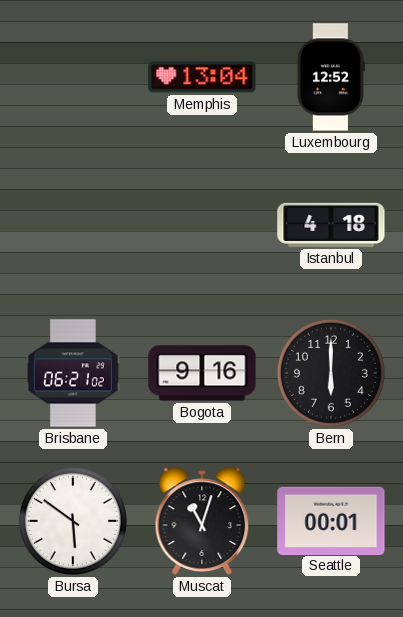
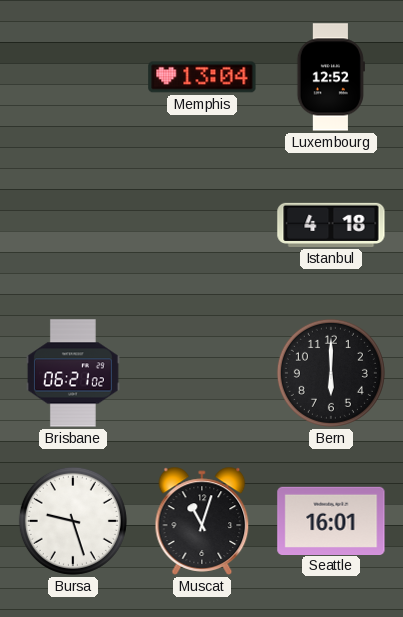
Bogota: 9:16 -> none
Bursa: 5:51 -> 9:27
Seattle: 00:01 -> 16:01
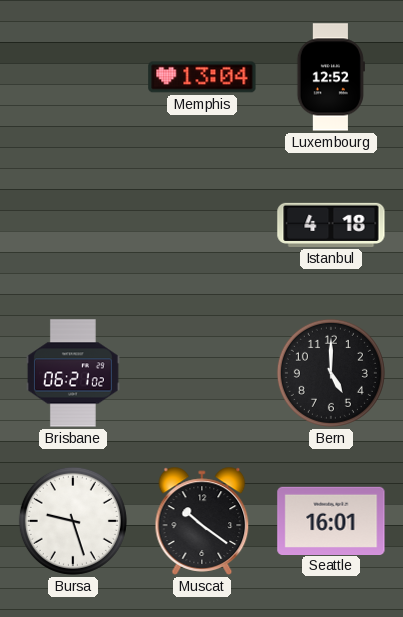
Bern: 6:00 -> 5:00
Muscat: 11:03 -> 10:21
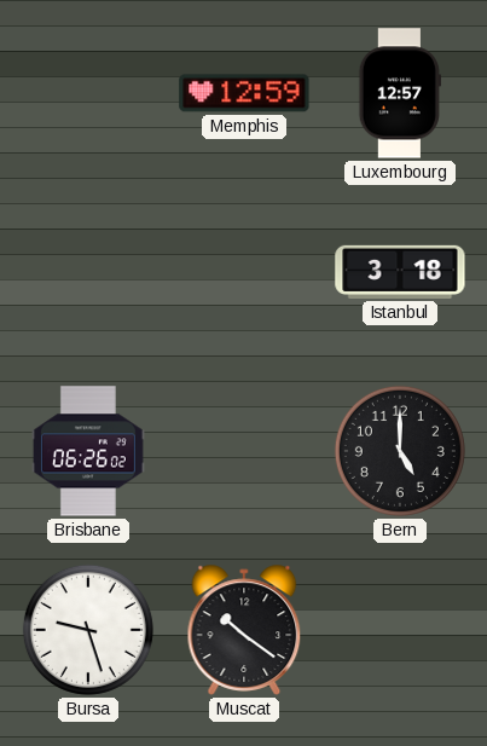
Memphis: 13:04 -> 12:59
Luxembourg: 12:52 -> 12:57
Istanbul: 4:18 -> 3:18
Brisbane: 06:21 -> 06:26
Seattle: 16:01 -> none
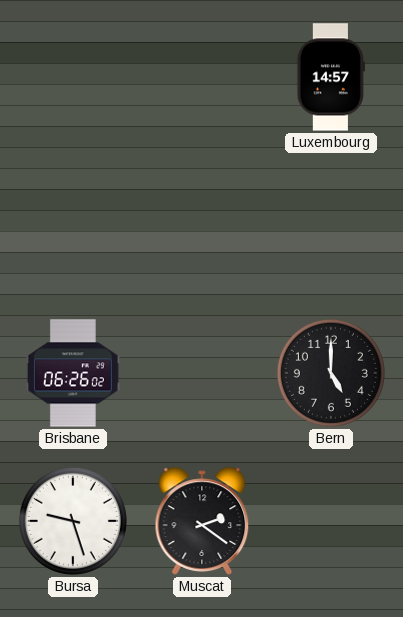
Memphis: 12:59 -> none
Luxembourg: 12:57 -> 14:57
Istanbul: 3:18 -> none
Muscat: 10:21 -> 2:21
